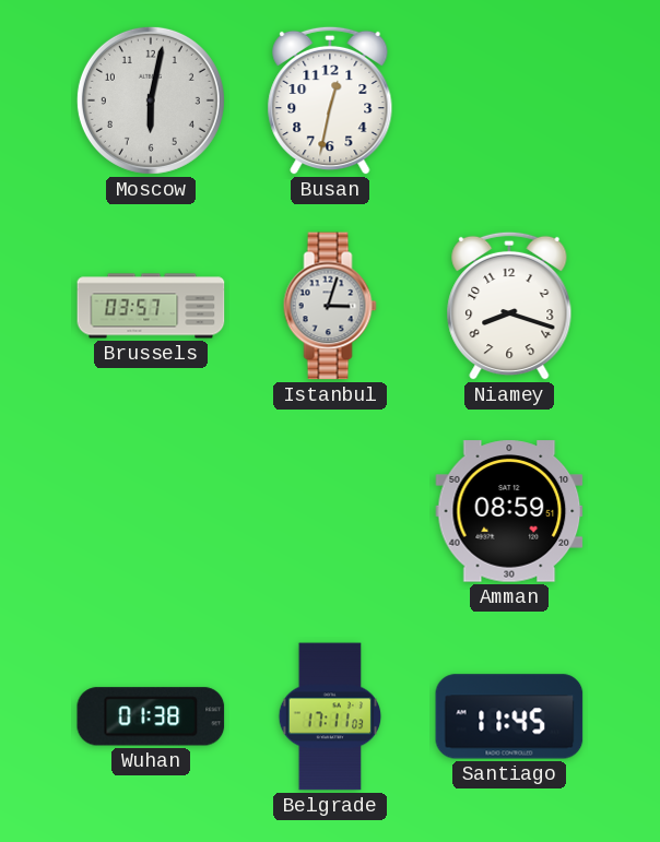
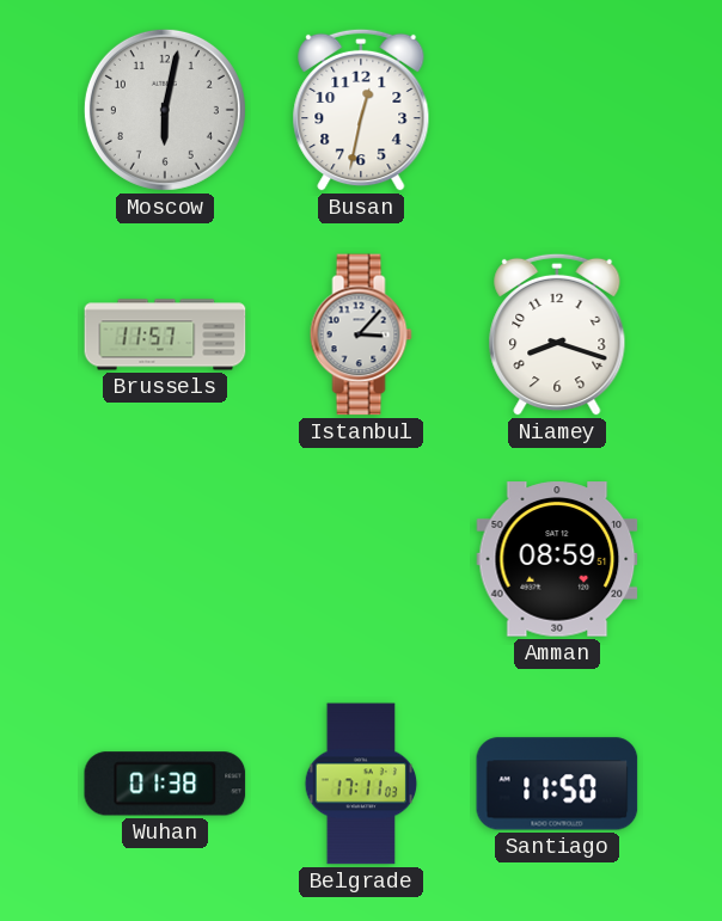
Brussels: 03:57 -> 11:57
Istanbul: 3:03 -> 3:07
Santiago: 11:45 -> 11:50
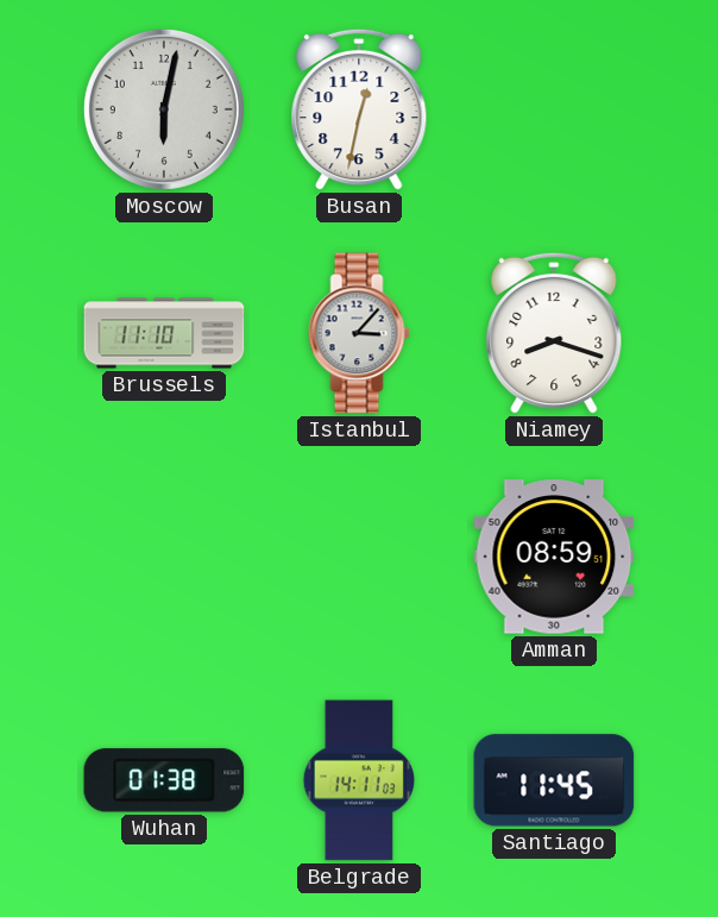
Brussels: 11:57 -> 11:10
Belgrade: 17:11 -> 14:11
Santiago: 11:50 -> 11:45
